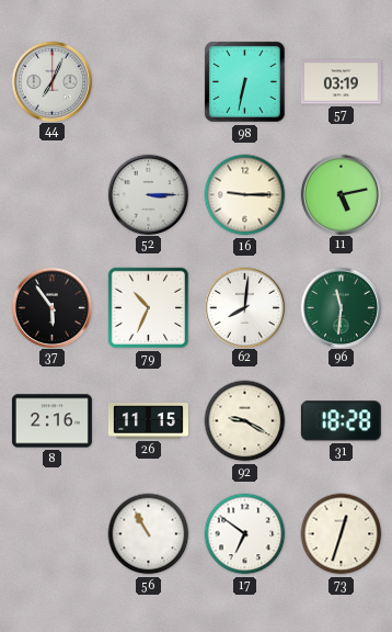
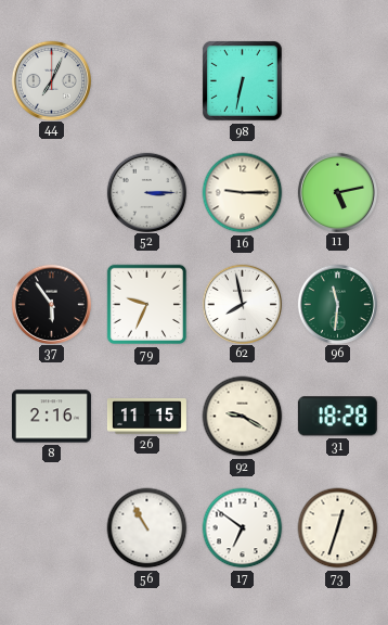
57: 03:19 -> none
79: 10:34 -> 9:34
62: 8:01 -> 7:58
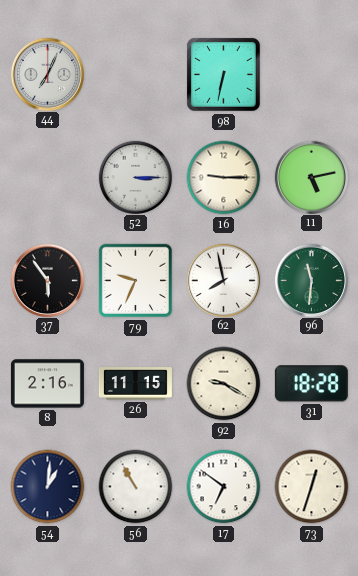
54: none -> 1:01
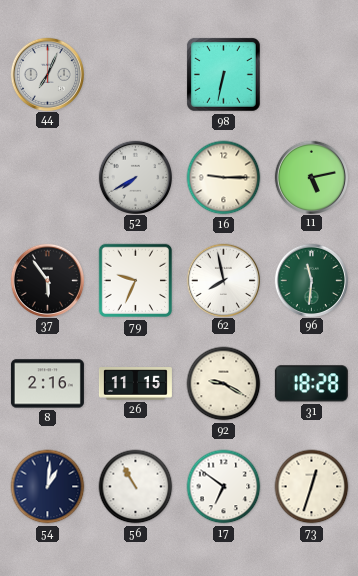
52: 3:15 -> 7:40
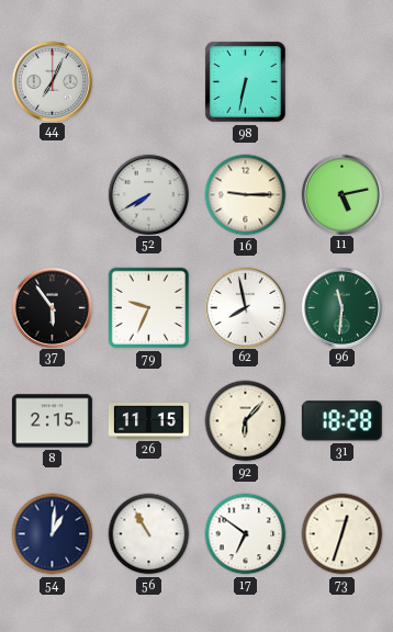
8: 2:16 -> 2:15
92: 9:20 -> 6:07
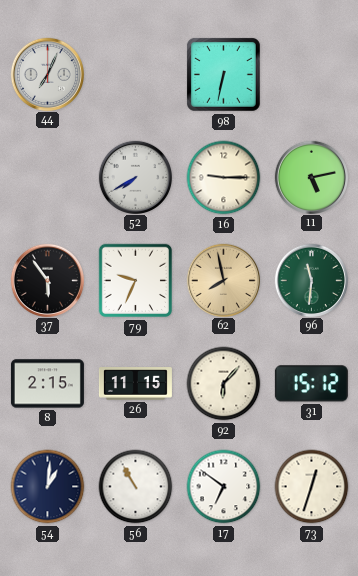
62 dial: white -> champagne
31: 18:28 -> 15:12
